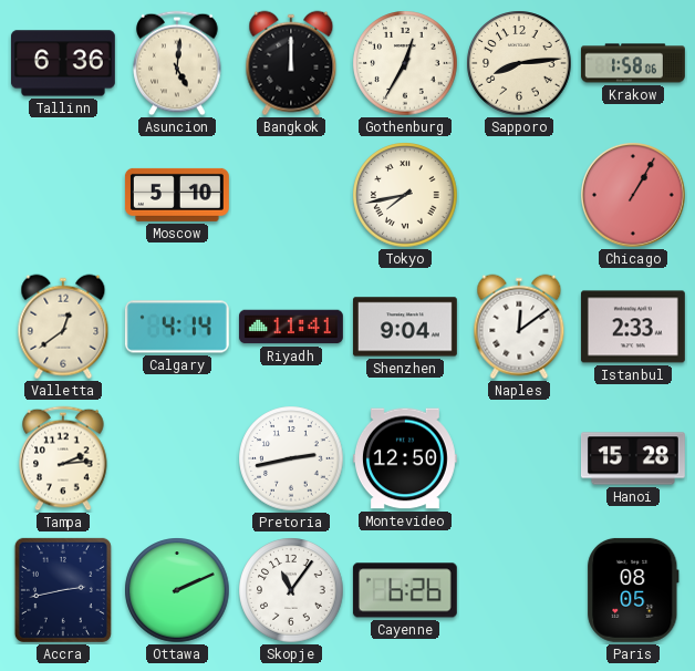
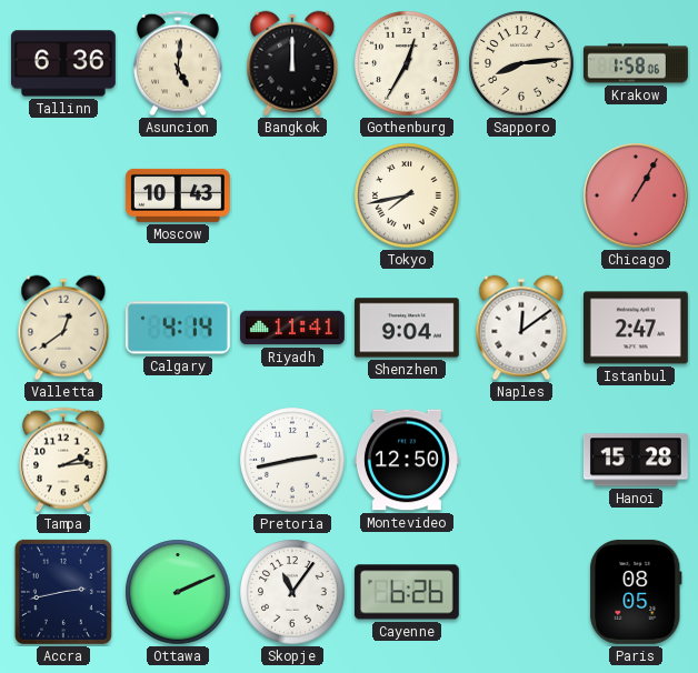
Moscow: 5:10 -> 10:43
Istanbul: 2:33 -> 2:47
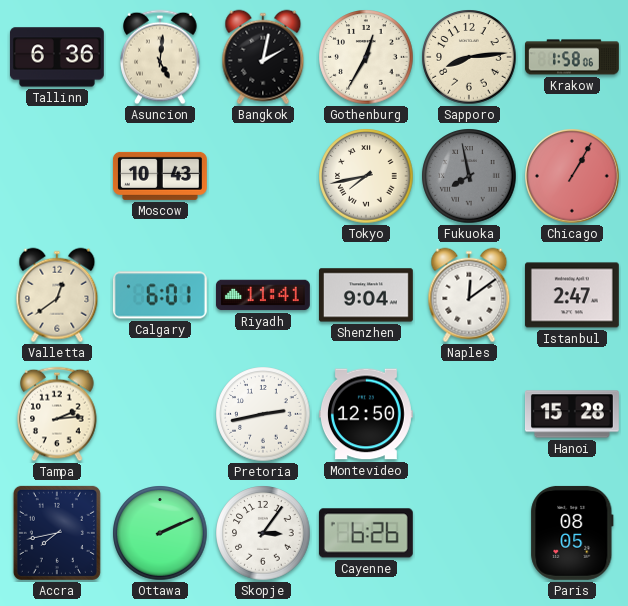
Bangkok: 12:00 -> 2:02
Fukuoka: none -> 7:58
Calgary: 4:14 -> 6:01
Accra: 2:43 -> 7:43
Skopje: 11:06 -> 3:06
